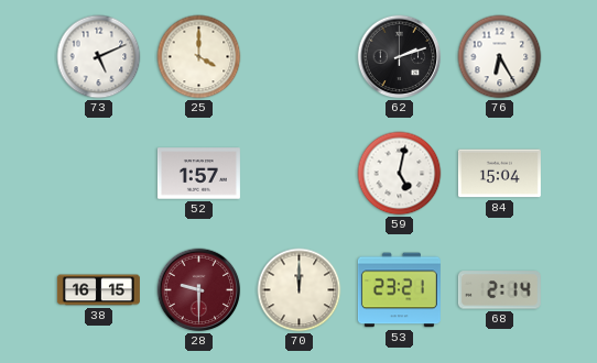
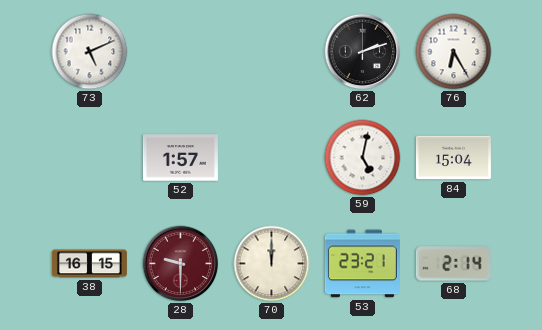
25: 4:00 -> none
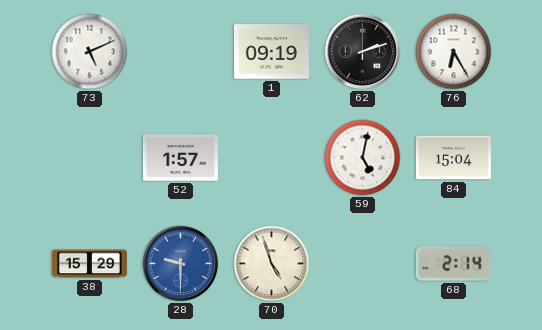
1: none -> 09:19
38: 16:15 -> 15:29
28 dial: burgundy -> blue
70: 12:00 -> 4:57
53: 23:21 -> none
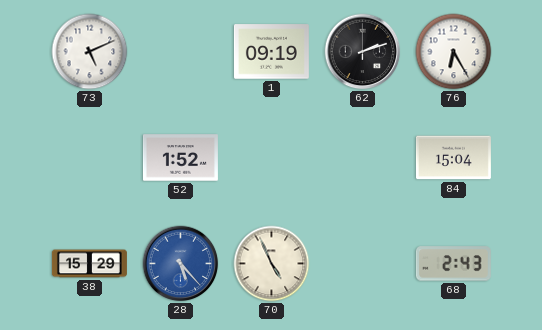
52: 1:57 -> 1:52
59: 5:02 -> none
28: 9:30 -> 5:23
70: 4:57 -> 4:56
68: 2:14 -> 2:43
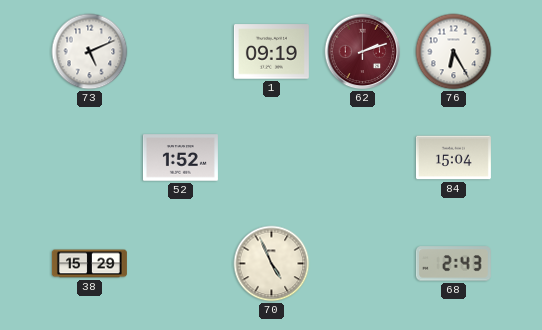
62 dial: black -> burgundy
28: 5:23 -> none
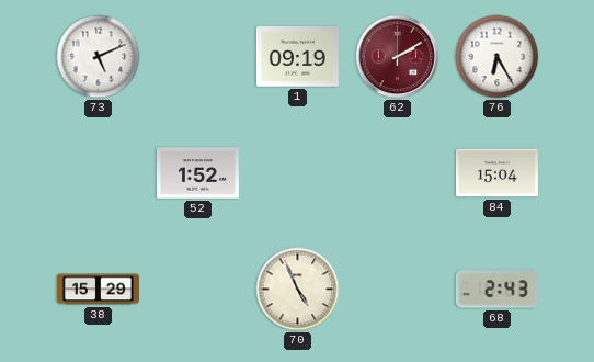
62: 2:12 -> 2:10
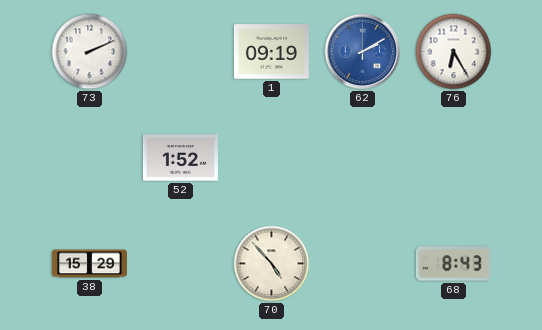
73: 5:11 -> 2:11
62 dial: burgundy -> blue
84: 15:04 -> none
70: 4:56 -> 4:53
68: 2:43 -> 8:43
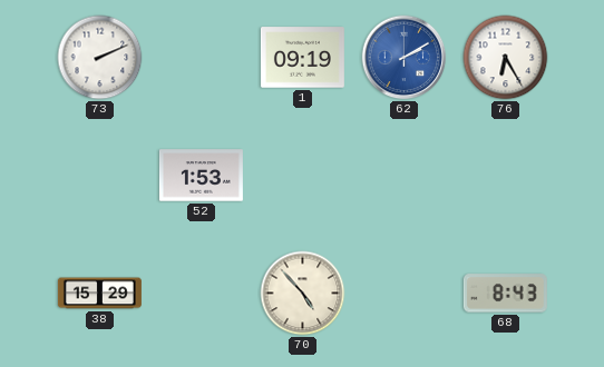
52: 1:52 -> 1:53
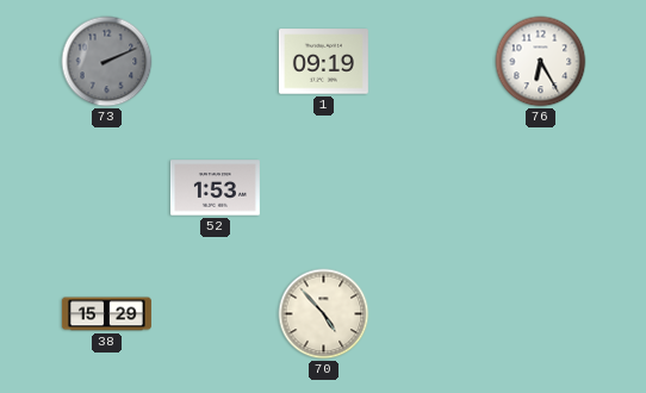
73 dial: white -> grey
62: 2:10 -> none
68: 8:43 -> none
